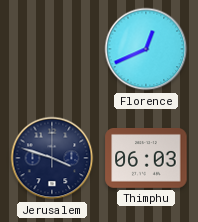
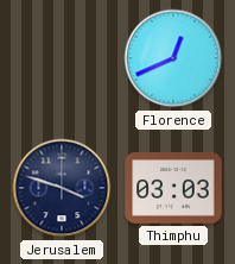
Thimphu: 06:03 -> 03:03
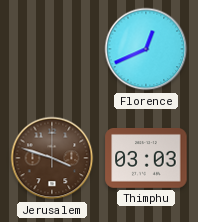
Jerusalem dial: navy -> brown
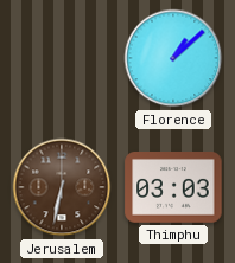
Florence: 12:41 -> 1:08
Jerusalem: 3:48 -> 6:32
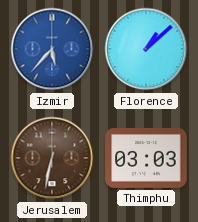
Izmir: none -> 5:37
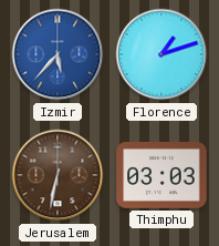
Florence: 1:08 -> 1:12
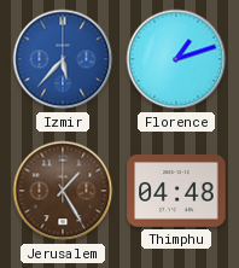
Jerusalem: 6:32 -> 1:25
Thimphu: 03:03 -> 04:48
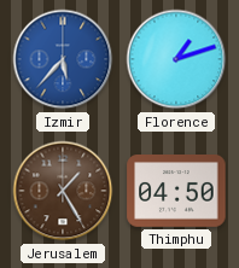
Thimphu: 04:48 -> 04:50
